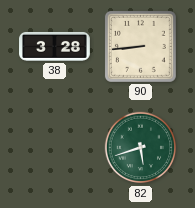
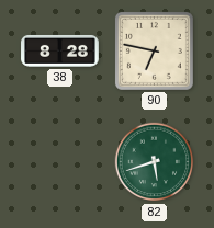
38: 3:28 -> 8:28
90: 8:44 -> 6:47
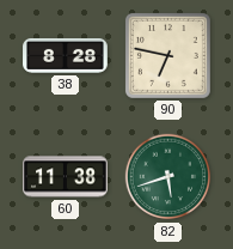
60: none -> 11:38
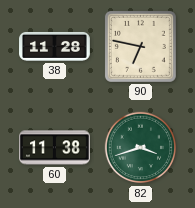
38: 8:28 -> 11:28
82: 5:42 -> 3:42
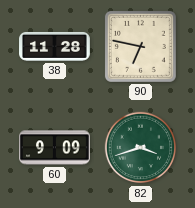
60: 11:38 -> 9:09
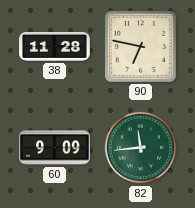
82: 3:42 -> 11:44
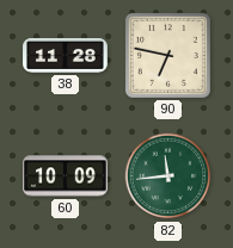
60: 9:09 -> 10:09
